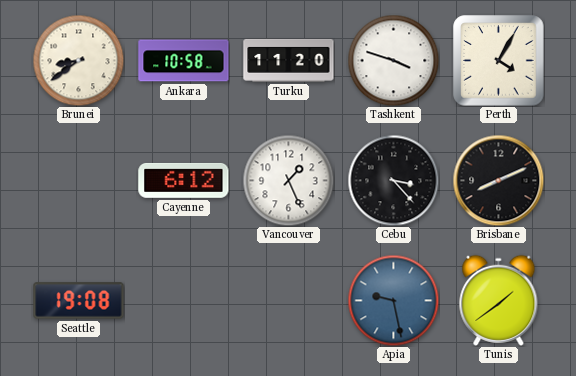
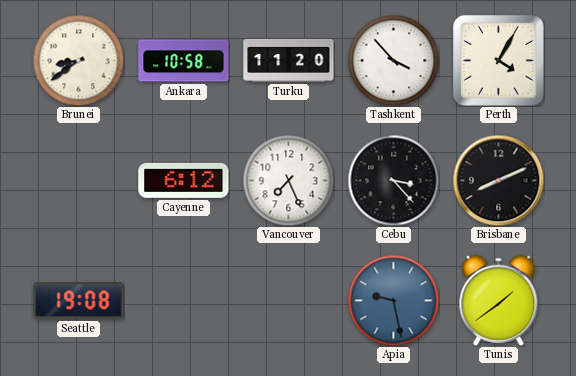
Tashkent: 3:48 -> 3:53
Vancouver: 1:26 -> 7:26
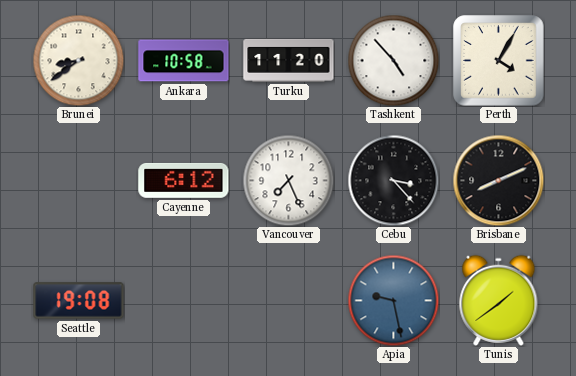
Tashkent: 3:53 -> 4:53
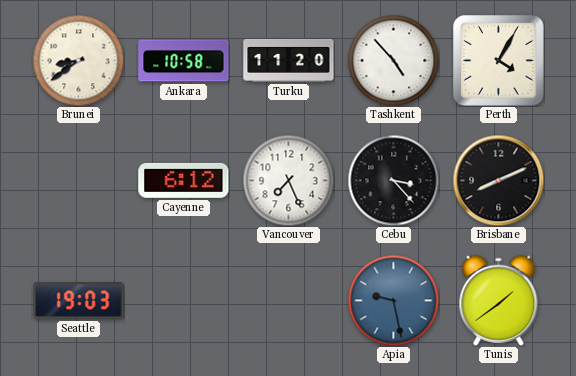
Seattle: 19:08 -> 19:03
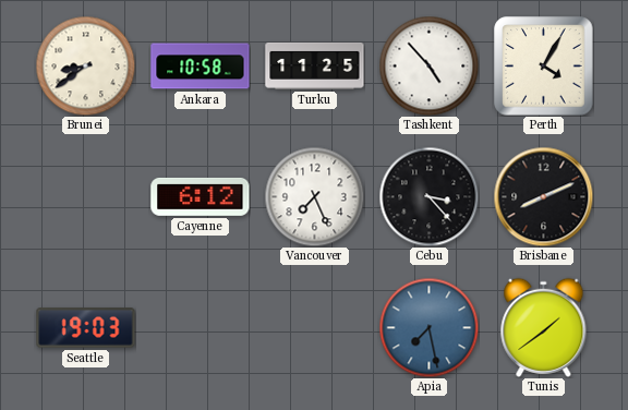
Turku: 11:20 -> 11:25
Apia: 9:28 -> 7:28
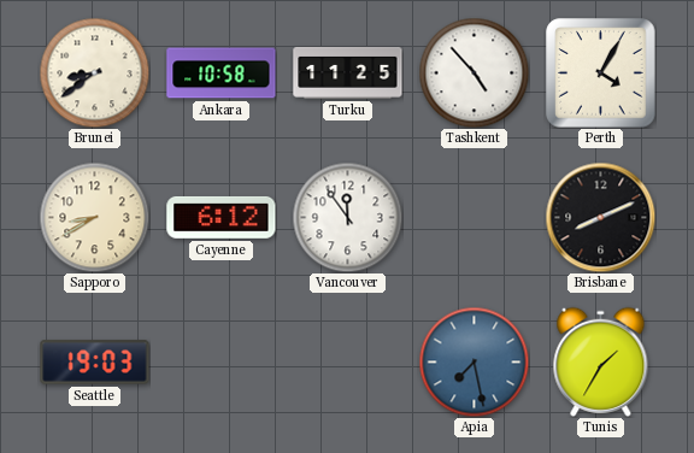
Sapporo: none -> 8:40
Vancouver: 7:26 -> 11:54
Cebu: 3:23 -> none
Tunis: 1:39 -> 1:35
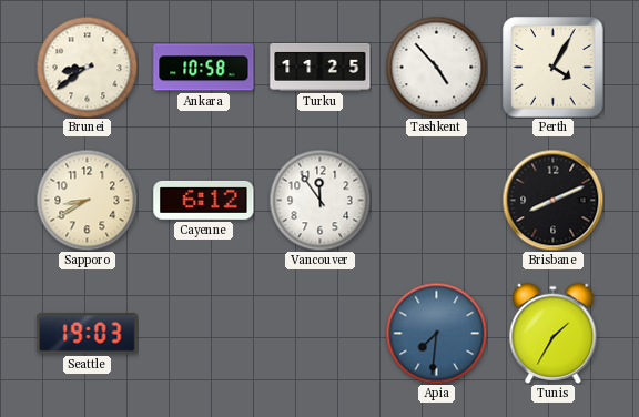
Apia: 7:28 -> 7:31
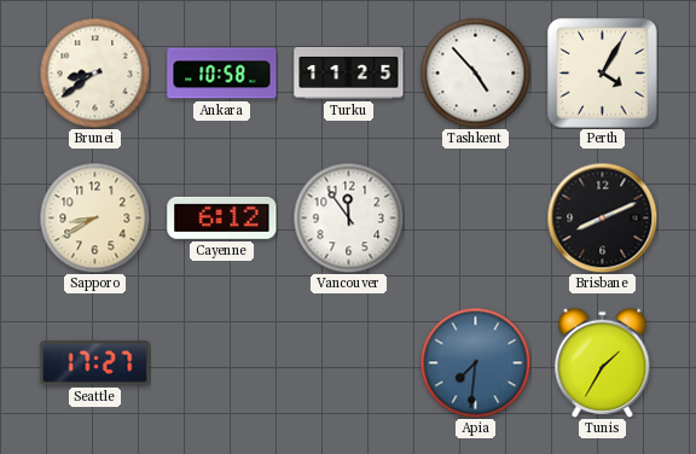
Seattle: 19:03 -> 17:27
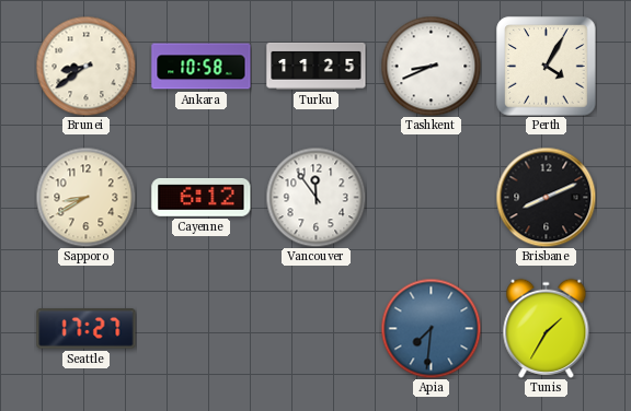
Tashkent: 4:53 -> 8:41
